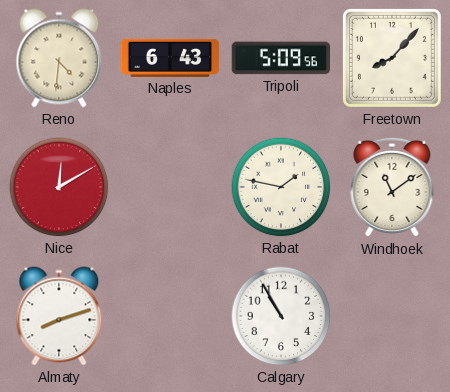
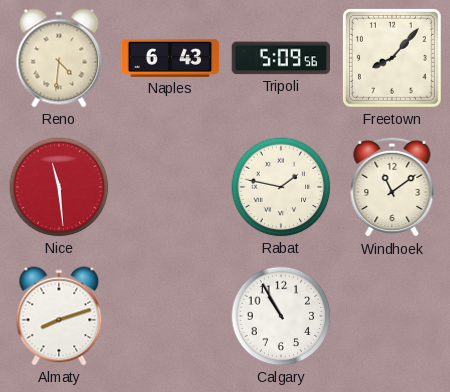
Nice: 12:10 -> 11:29
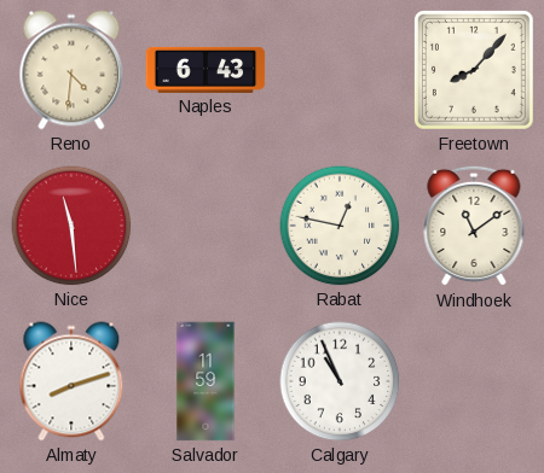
Tripoli: 5:09 -> none
Rabat: 1:47 -> 12:47
Salvador: none -> 11:59
Calgary: 10:55 -> 10:56
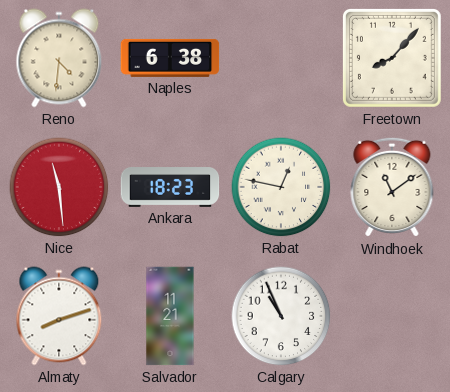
Naples: 6:43 -> 6:38
Ankara: none -> 18:23
Salvador: 11:59 -> 11:21
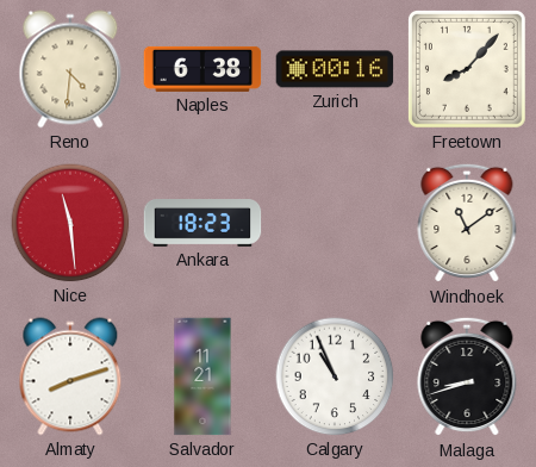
Zurich: none -> 00:16
Rabat: 12:47 -> none
Malaga: none -> 8:42
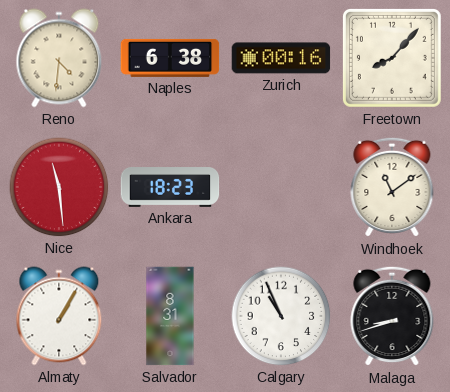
Almaty: 8:12 -> 1:05
Salvador: 11:21 -> 8:31
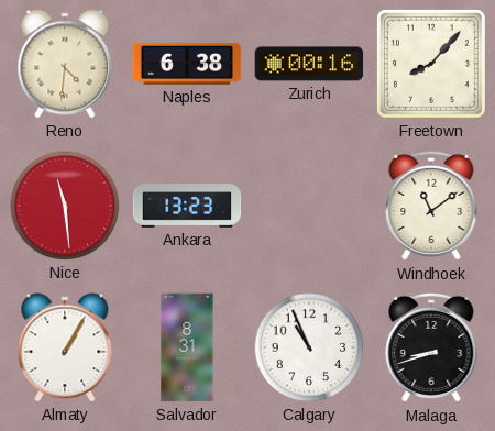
Ankara: 18:23 -> 13:23
